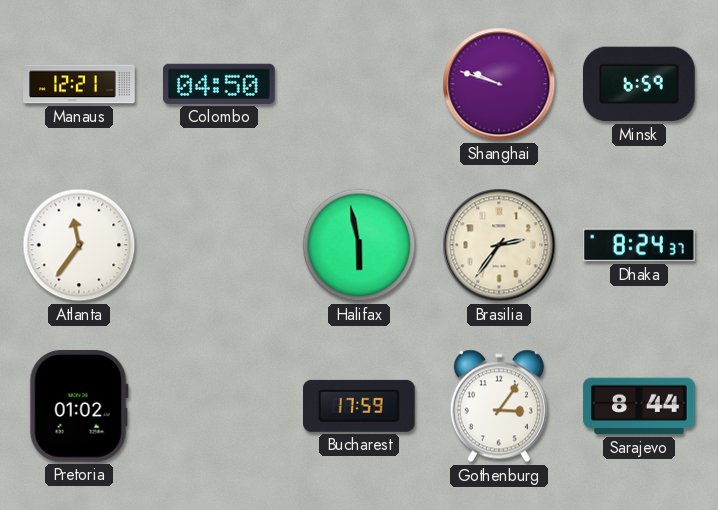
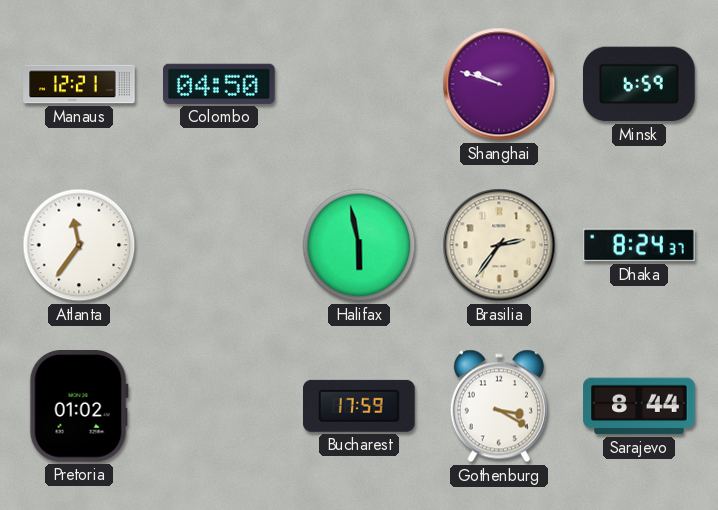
Gothenburg: 3:06 -> 3:20
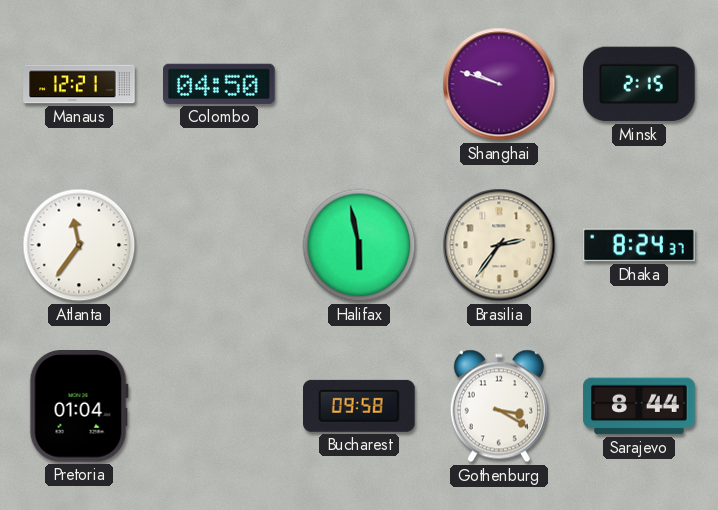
Minsk: 6:59 -> 2:15
Pretoria: 01:02 -> 01:04
Bucharest: 17:59 -> 09:58
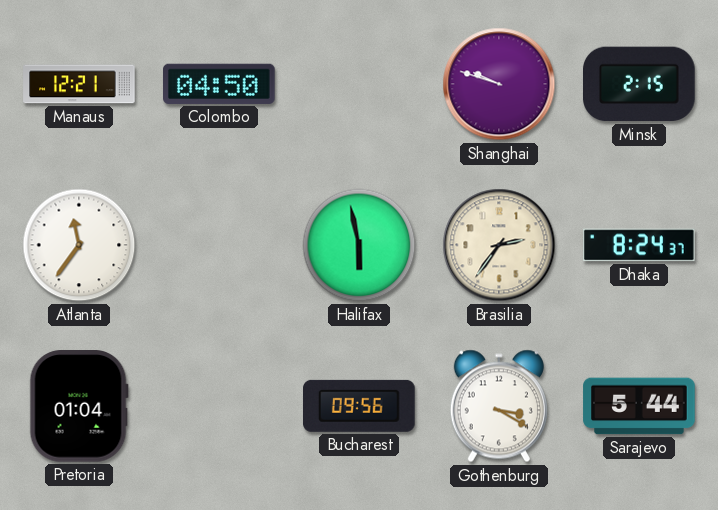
Bucharest: 09:58 -> 09:56
Sarajevo: 8:44 -> 5:44
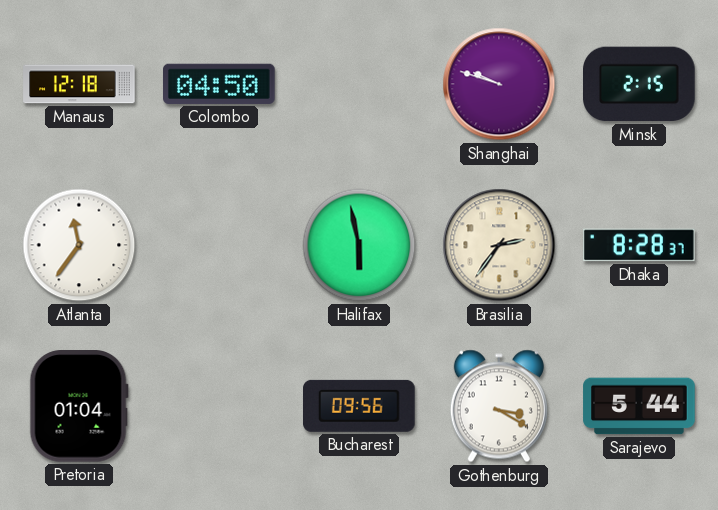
Manaus: 12:21 -> 12:18
Dhaka: 8:24 -> 8:28
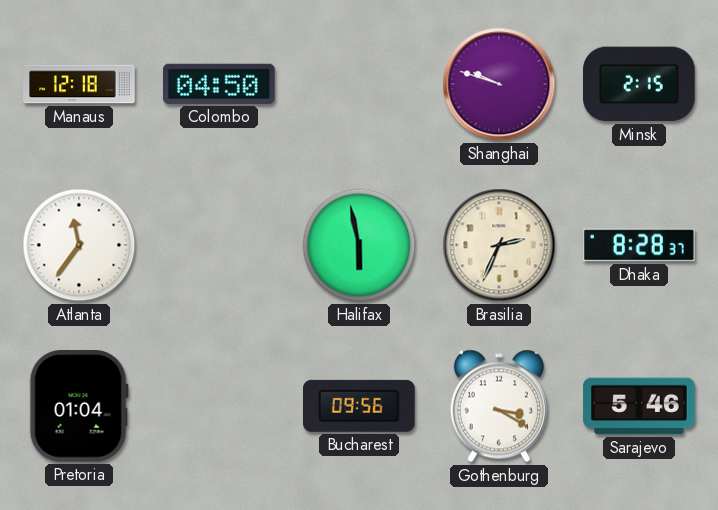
Brasilia: 2:36 -> 2:34
Sarajevo: 5:44 -> 5:46
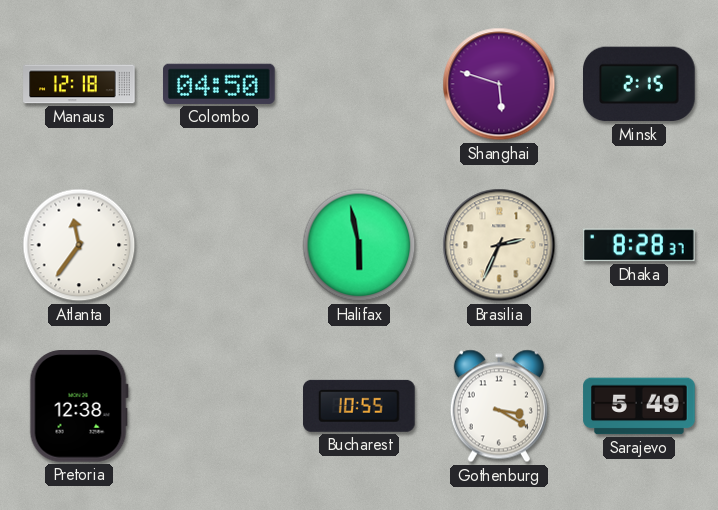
Shanghai: 9:48 -> 5:48
Pretoria: 01:04 -> 12:38
Bucharest: 09:56 -> 10:55
Sarajevo: 5:46 -> 5:49
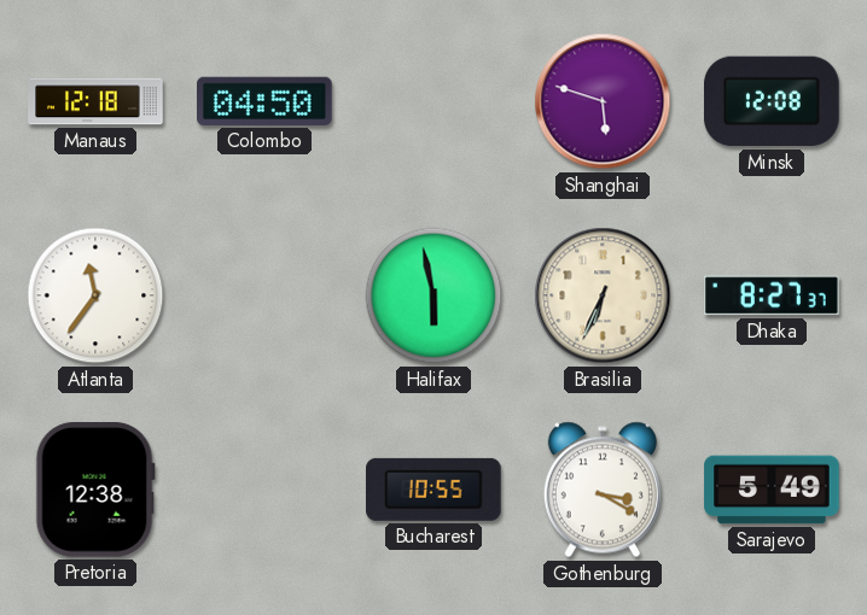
Minsk: 2:15 -> 12:08
Brasilia: 2:34 -> 6:34
Dhaka: 8:28 -> 8:27
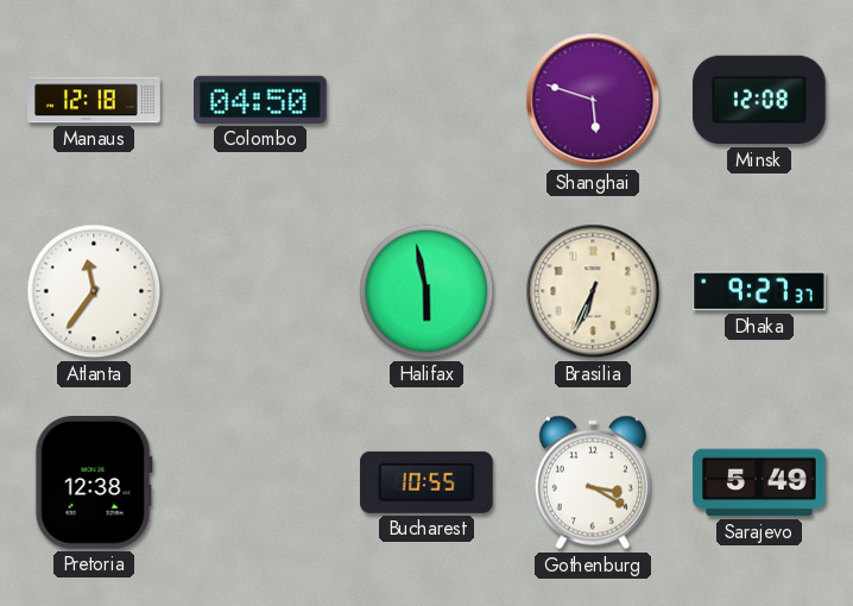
Dhaka: 8:27 -> 9:27
